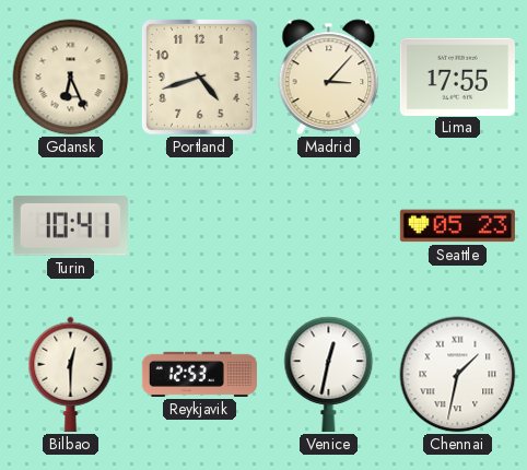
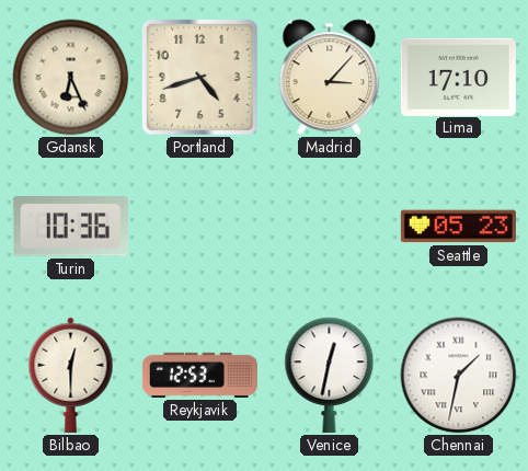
Lima: 17:55 -> 17:10
Turin: 10:41 -> 10:36
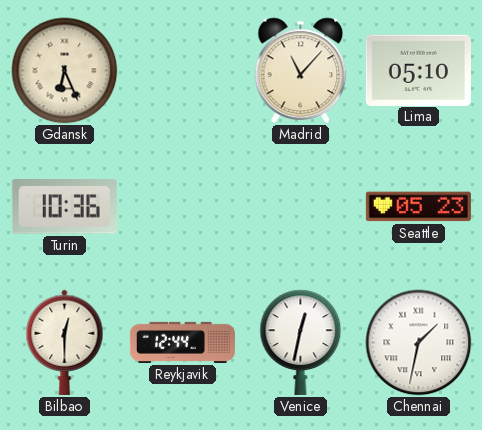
Portland: 4:42 -> none
Madrid: 3:07 -> 11:07
Lima: 17:10 -> 05:10
Reykjavik: 12:53 -> 12:44
